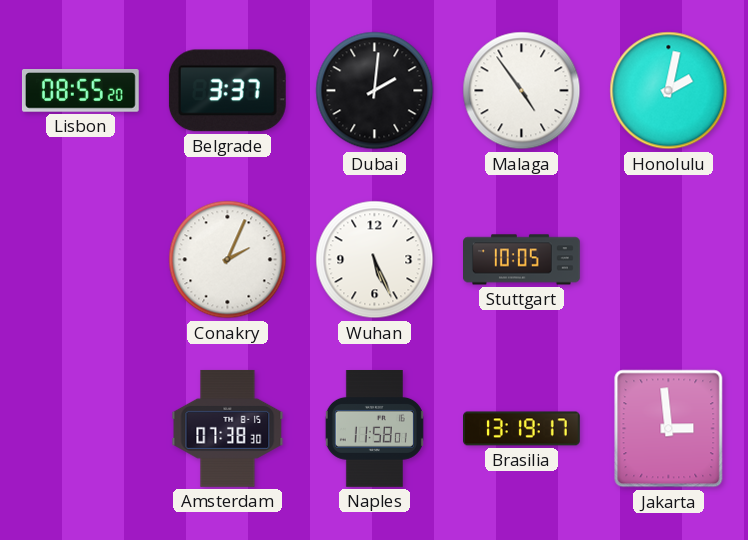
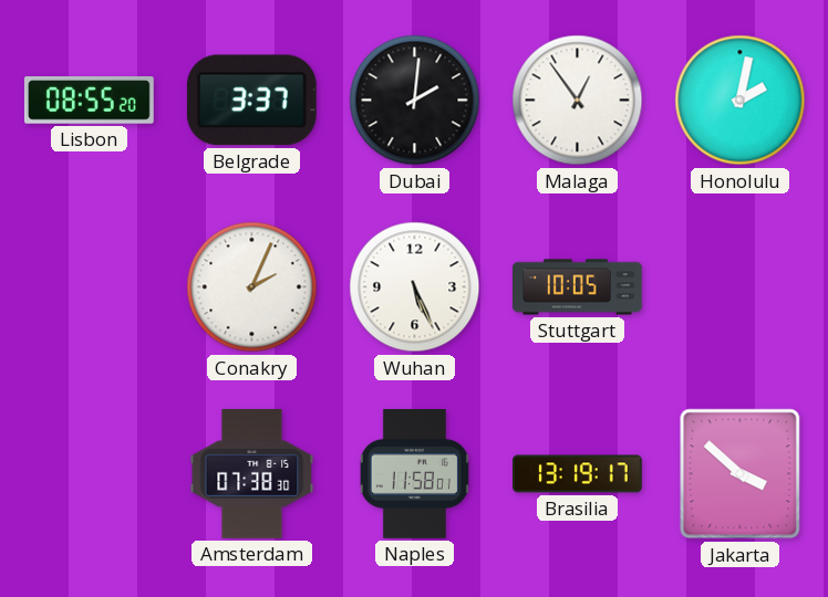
Malaga: 4:54 -> 12:54
Jakarta: 2:59 -> 3:52
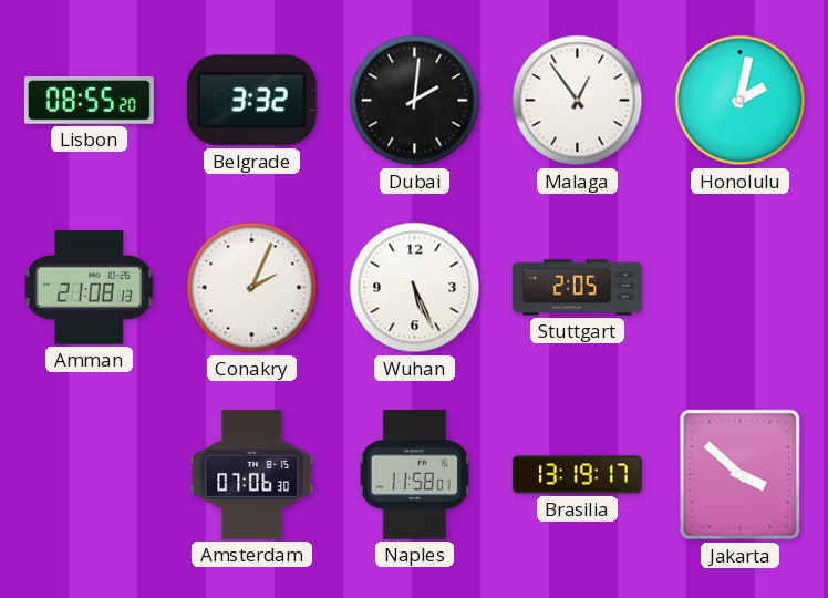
Belgrade: 3:37 -> 3:32
Amman: none -> 21:08
Stuttgart: 10:05 -> 2:05
Amsterdam: 07:38 -> 07:06
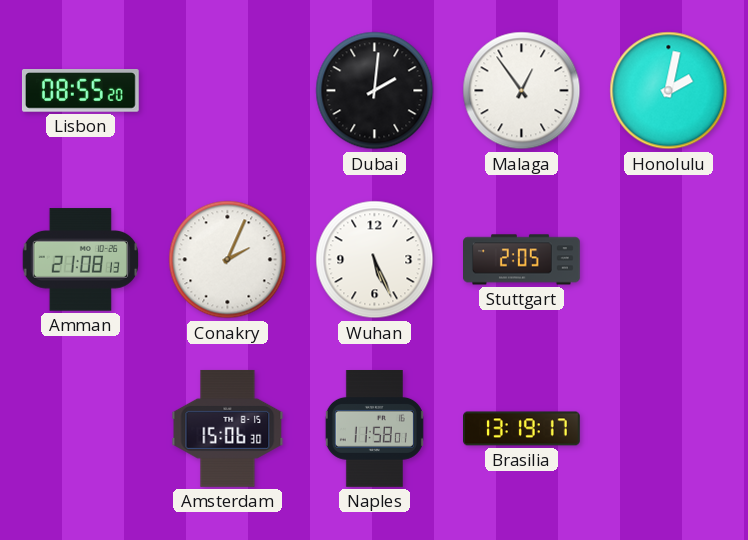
Belgrade: 3:32 -> none
Amsterdam: 07:06 -> 15:06
Jakarta: 3:52 -> none
